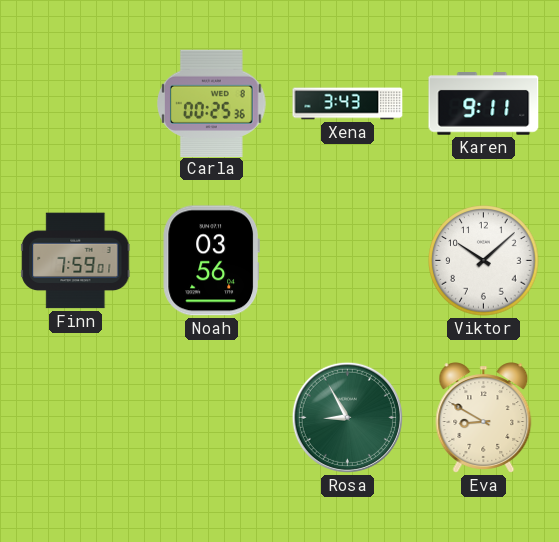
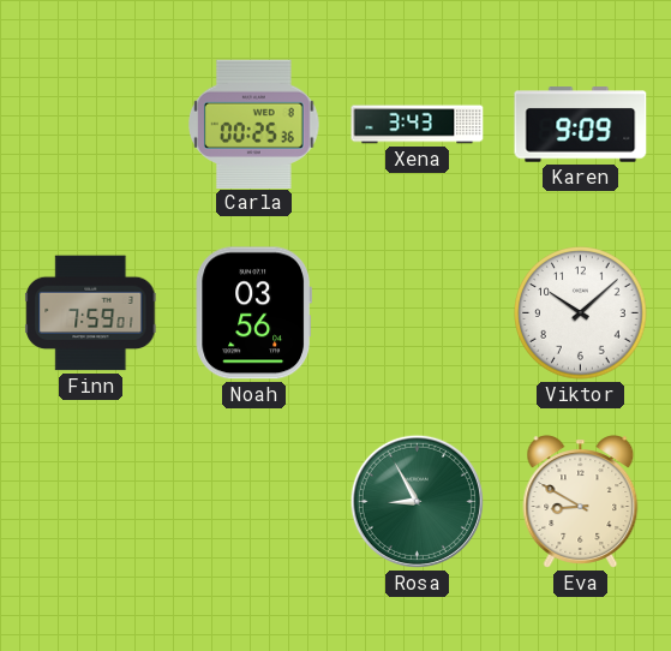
Karen: 9:11 -> 9:09
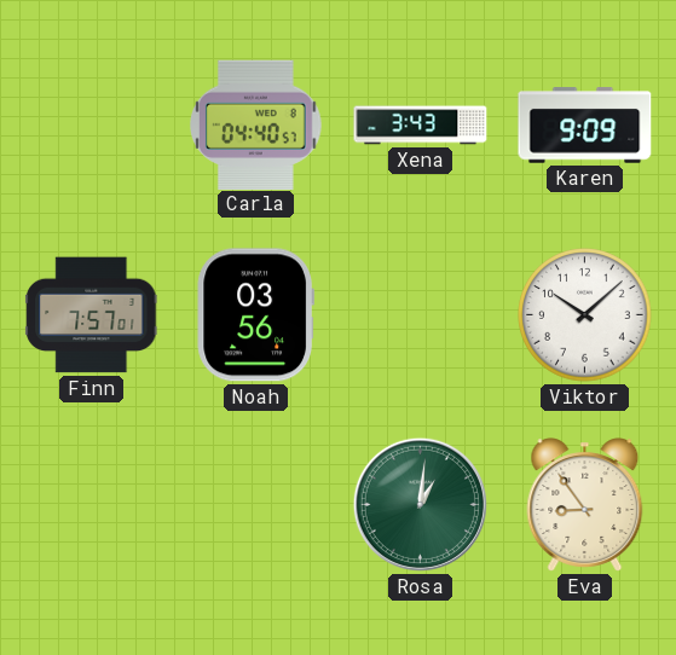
Carla: 00:25 -> 04:40
Finn: 7:59 -> 7:57
Rosa: 8:55 -> 1:01
Eva: 8:50 -> 8:54
